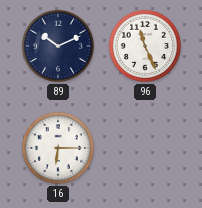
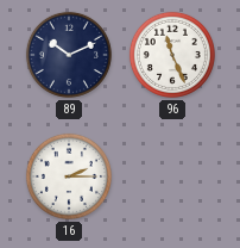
16: 6:15 -> 2:15
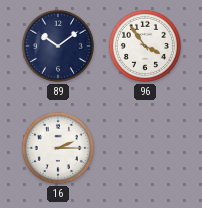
89: 10:11 -> 10:09
96: 11:26 -> 3:54
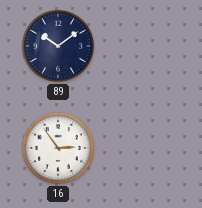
96: 3:54 -> none
16: 2:15 -> 2:54
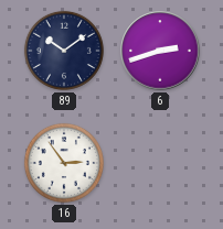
6: none -> 2:42
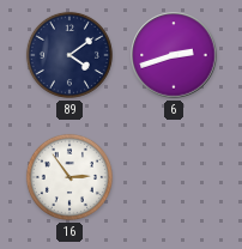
89: 10:09 -> 4:09
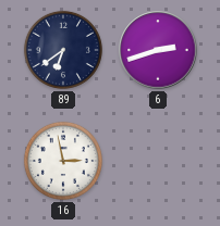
89: 4:09 -> 6:39
16: 2:54 -> 2:58
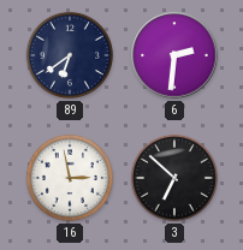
6: 2:42 -> 2:31
3: none -> 6:52
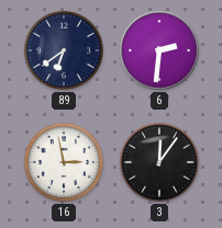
3: 6:52 -> 12:06
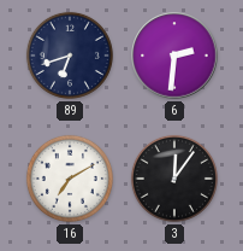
89: 6:39 -> 6:42
16: 2:58 -> 7:10
